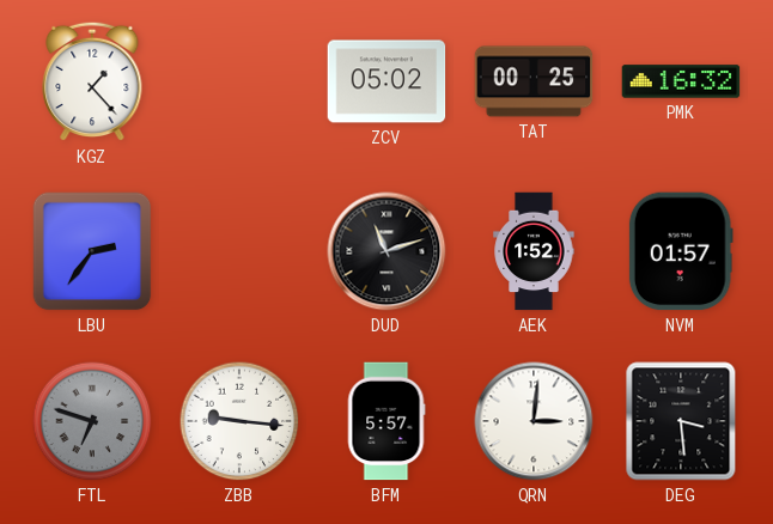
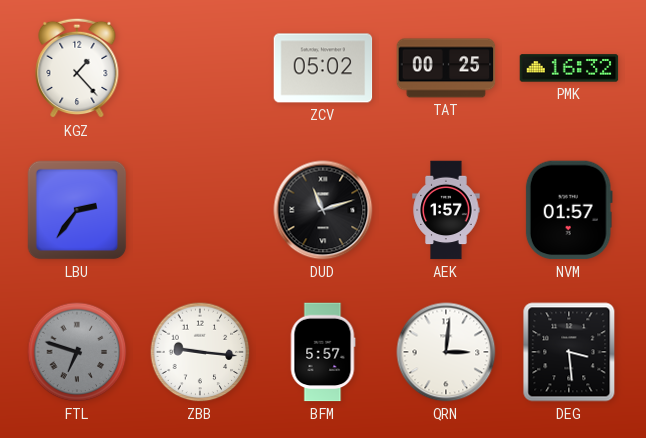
AEK: 1:52 -> 1:57
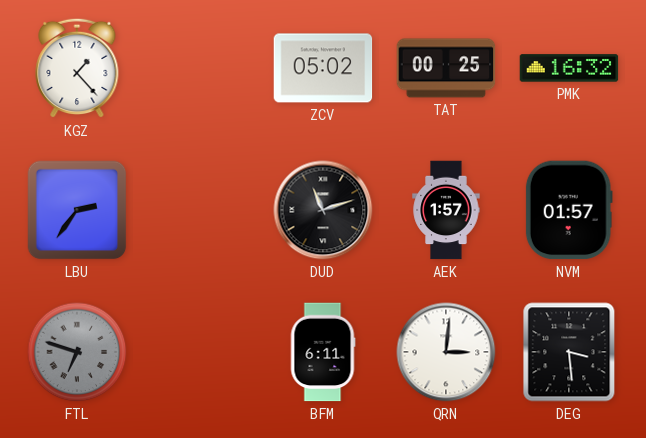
ZBB: 9:16 -> none
BFM: 5:57 -> 6:11
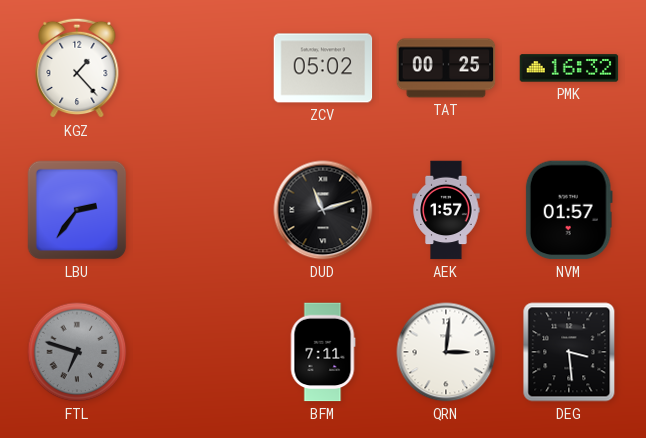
BFM: 6:11 -> 7:11
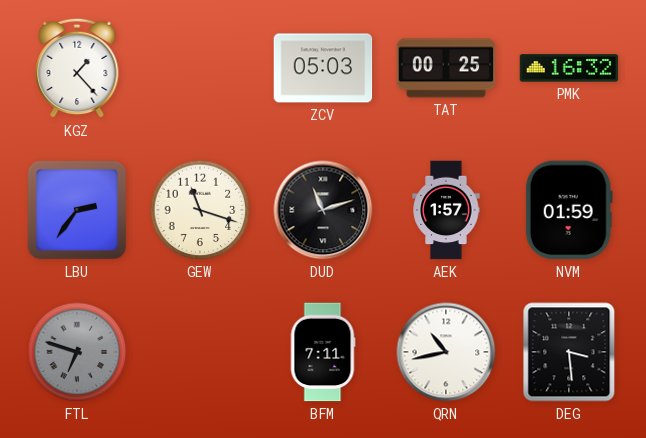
ZCV: 05:02 -> 05:03
GEW: none -> 11:18
NVM: 01:57 -> 01:59
QRN: 3:01 -> 10:43
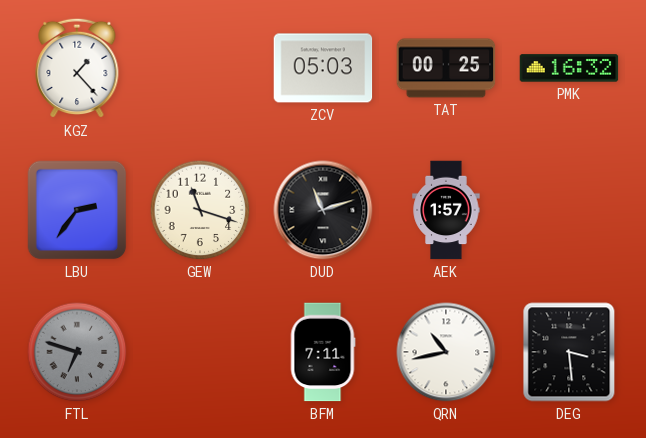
NVM: 01:59 -> none
